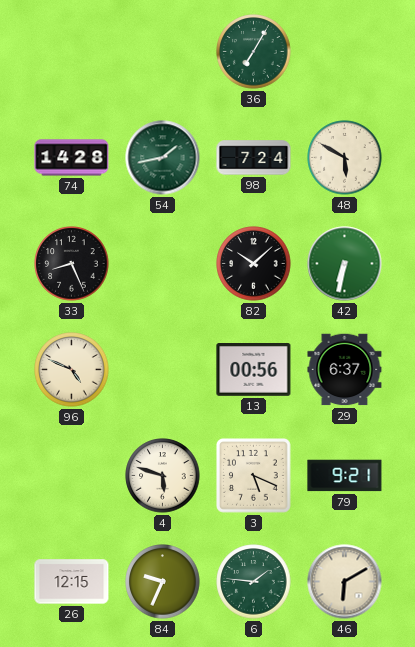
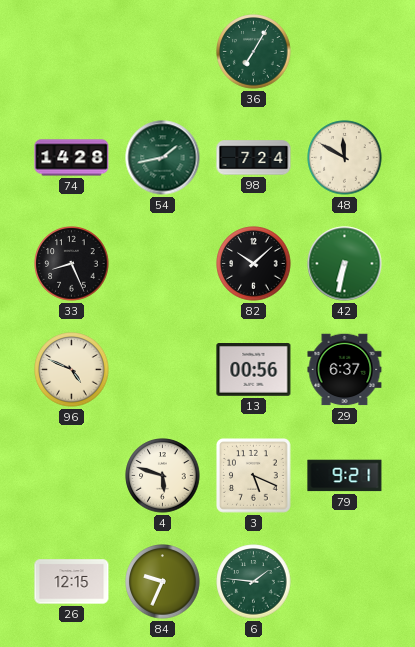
48: 5:50 -> 11:50
46: 6:10 -> none
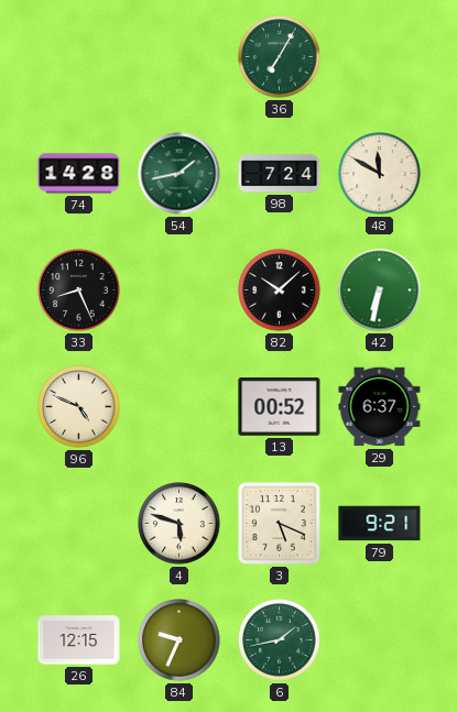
13: 00:56 -> 00:52
6: 1:46 -> 1:43
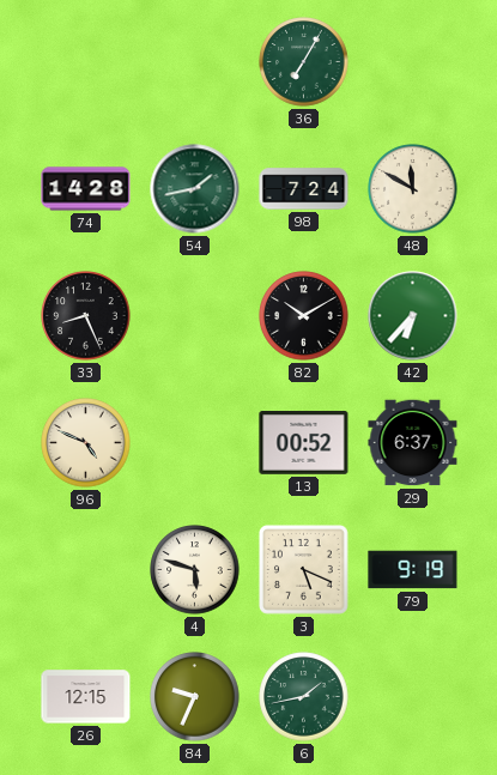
82: 10:08 -> 10:10
42: 6:32 -> 6:37
79: 9:21 -> 9:19
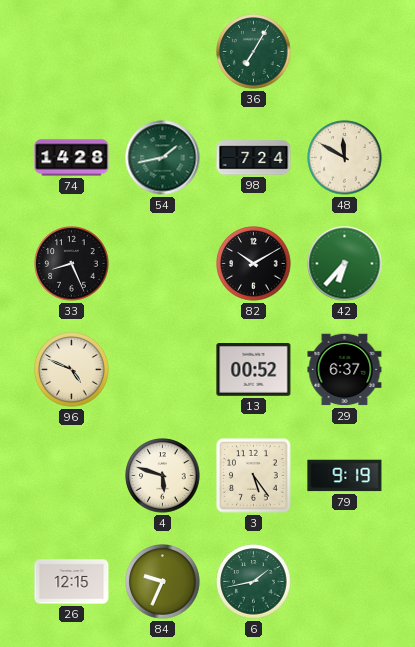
3: 5:19 -> 5:24
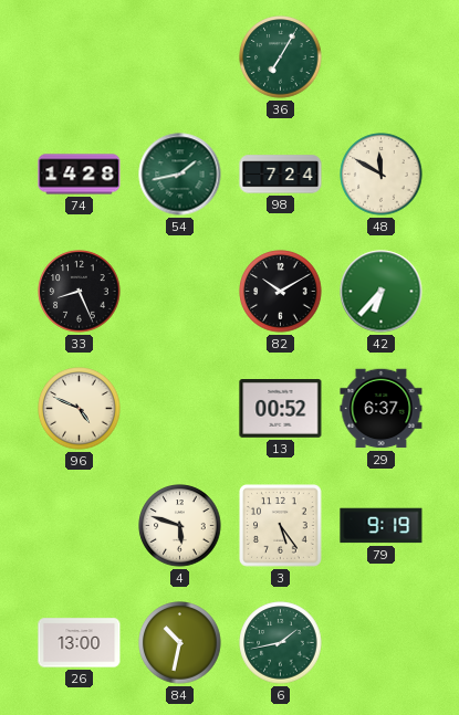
26: 12:15 -> 13:00
84: 9:34 -> 10:32
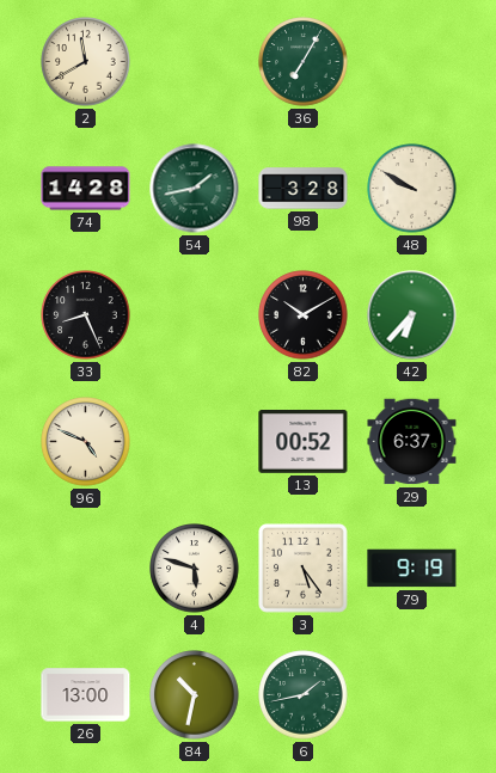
2: none -> 11:40
98: 7:24 -> 3:28
48: 11:50 -> 9:50
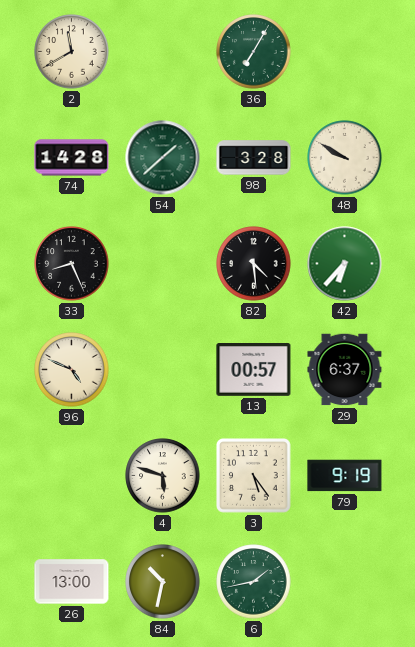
54: 1:43 -> 1:38
82: 10:10 -> 4:29
13: 00:52 -> 00:57
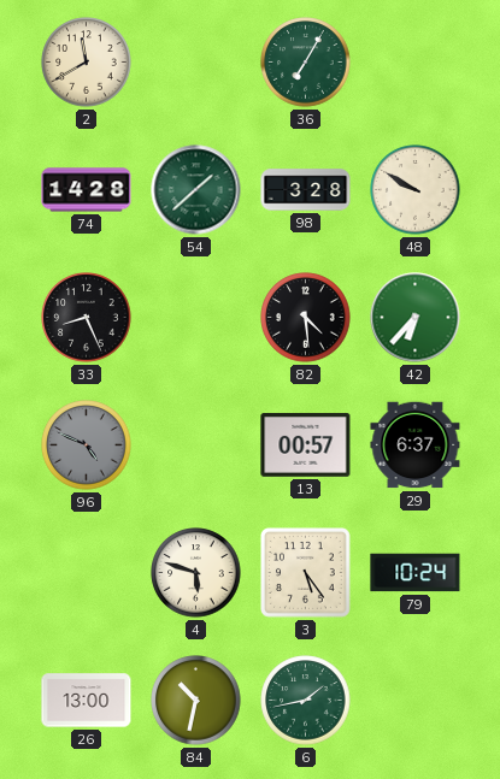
96 dial: cream -> grey
79: 9:19 -> 10:24
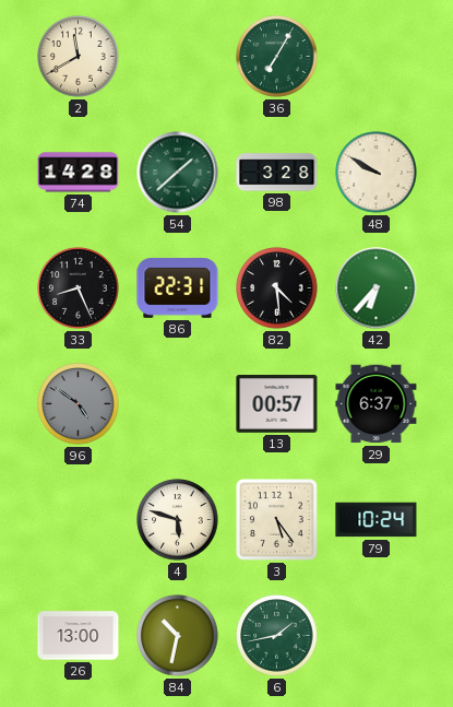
86: none -> 22:31
96: 4:49 -> 4:51
